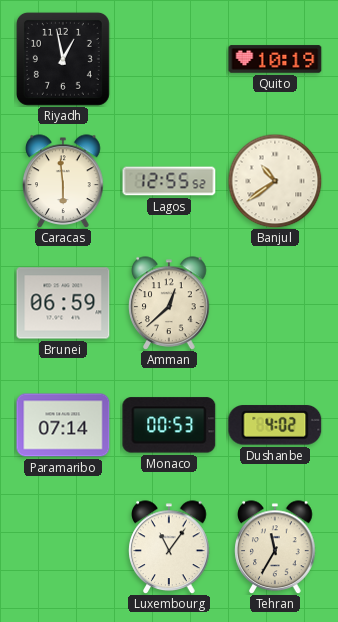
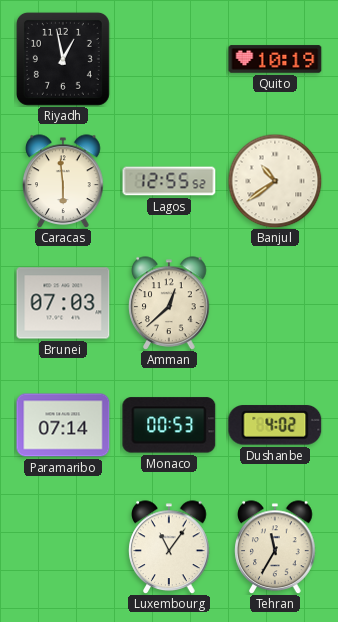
Brunei: 06:59 -> 07:03
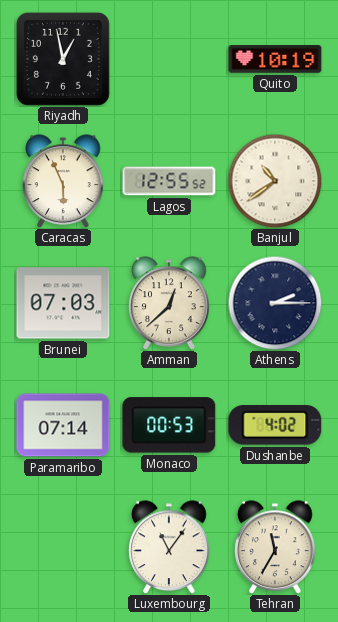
Caracas: 5:59 -> 5:56
Athens: none -> 2:15
